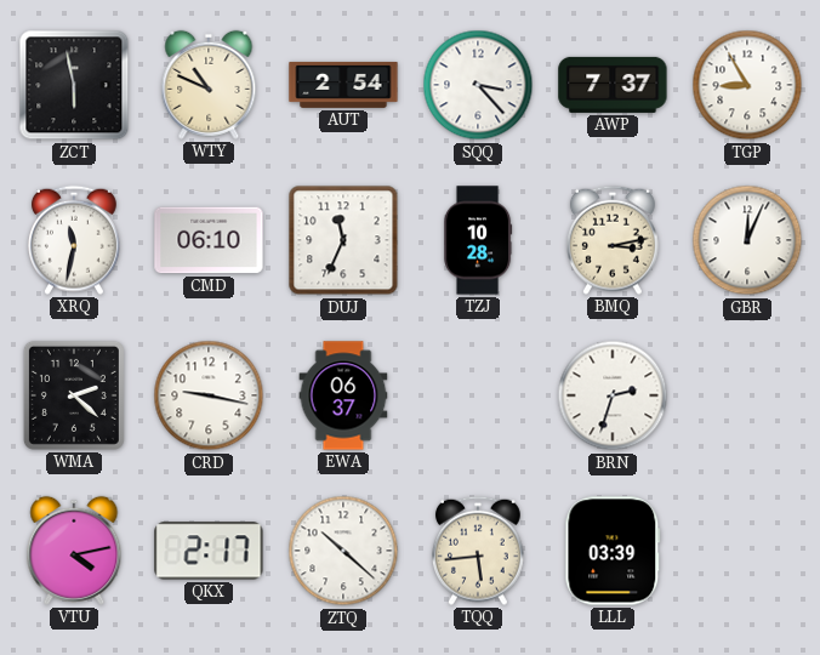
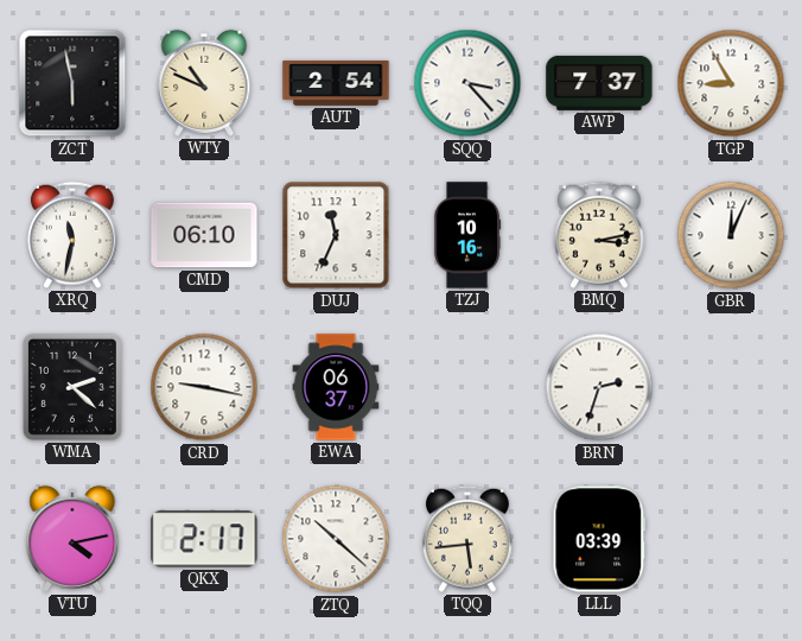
TZJ: 10:28 -> 10:16
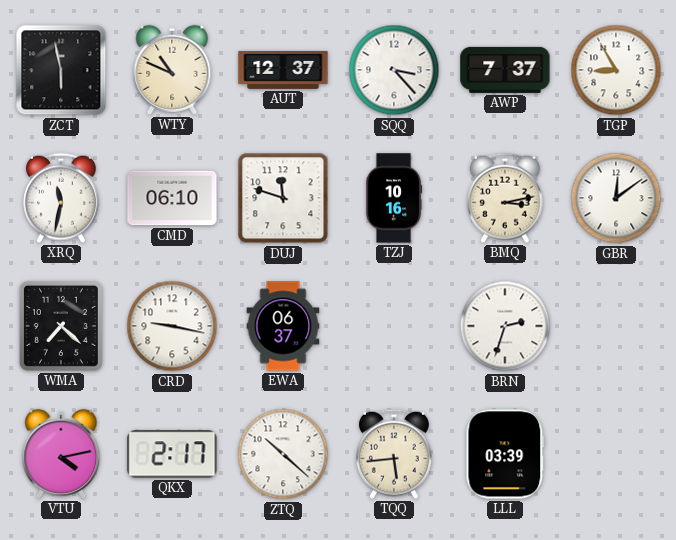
AUT: 2:54 -> 12:37
DUJ: 11:34 -> 11:48
GBR: 12:04 -> 12:09
WMA: 2:22 -> 7:22
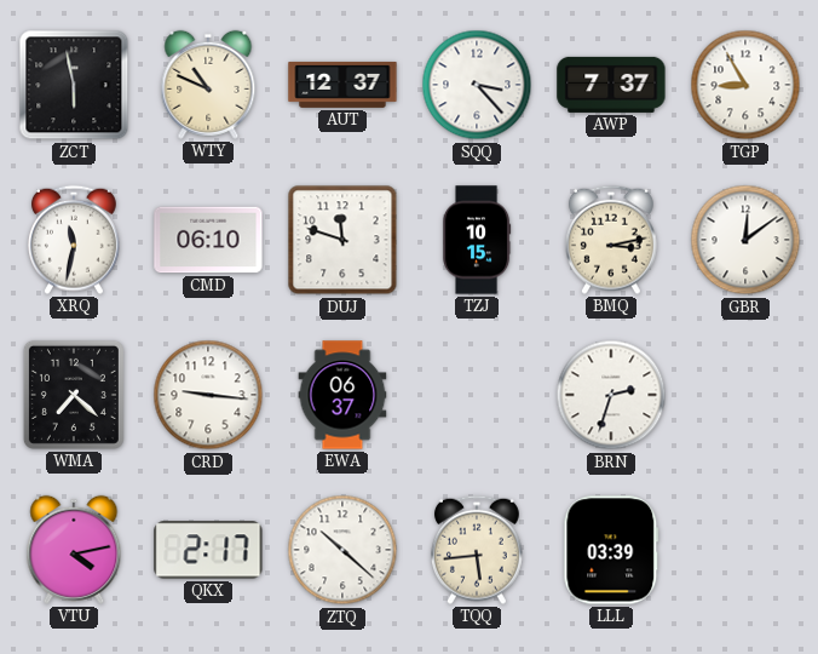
TZJ: 10:16 -> 10:15
CRD: 9:17 -> 9:16
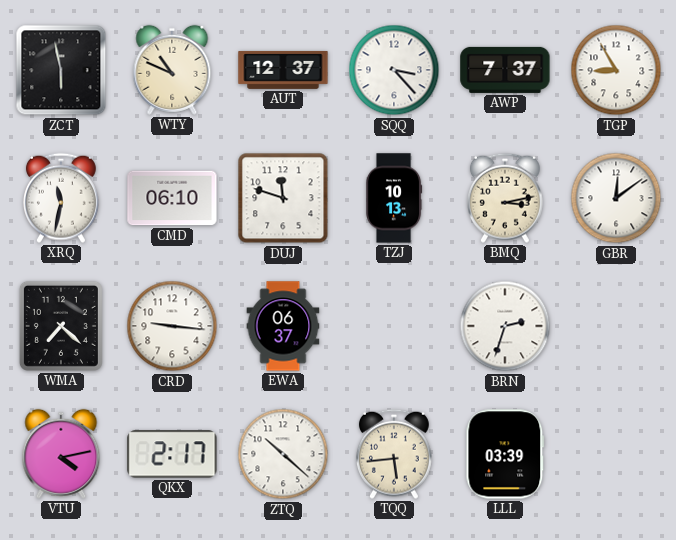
TZJ: 10:15 -> 10:13
